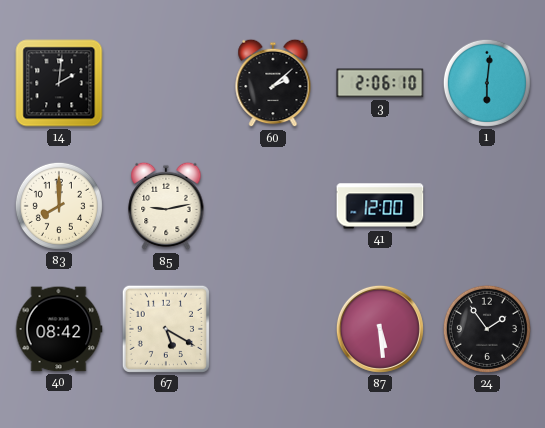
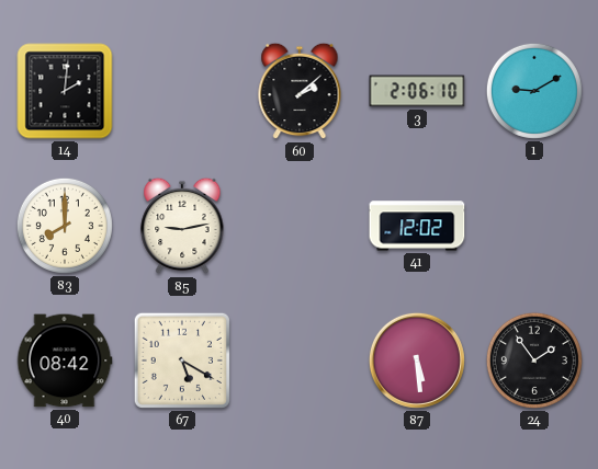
1: 6:01 -> 9:10
41: 12:00 -> 12:02
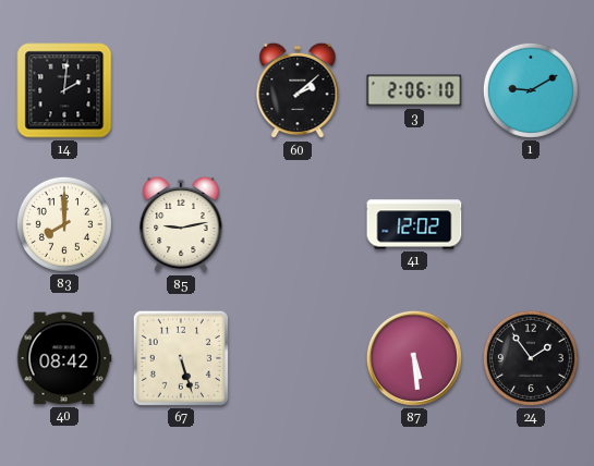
67: 5:20 -> 5:27
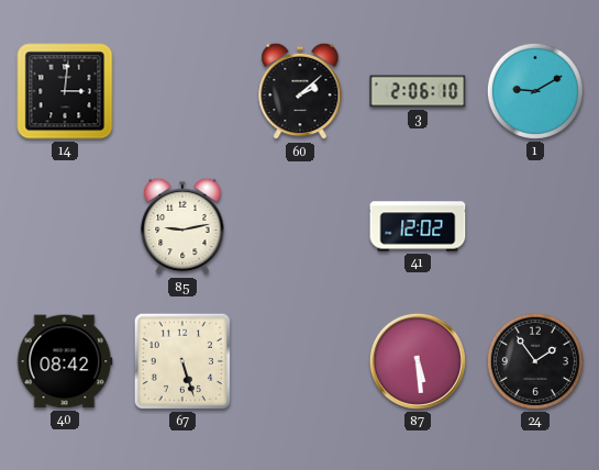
14: 2:01 -> 3:01
83: 8:00 -> none
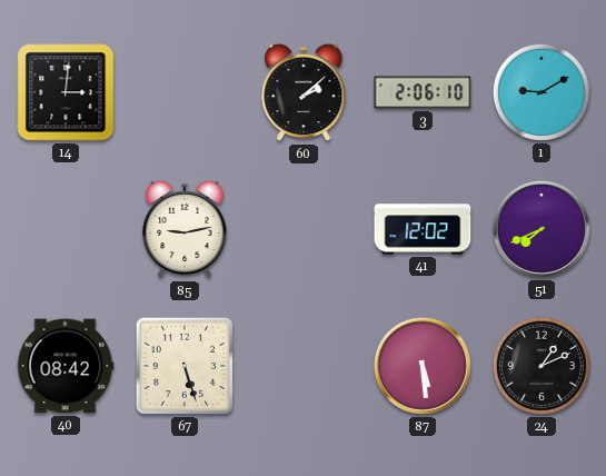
51: none -> 7:41
24: 1:54 -> 1:11
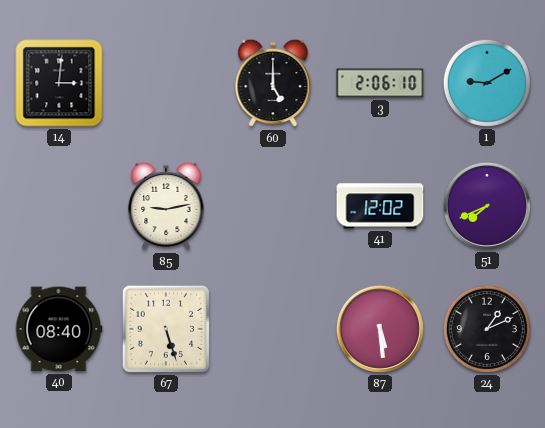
60: 2:08 -> 5:00
40: 08:42 -> 08:40
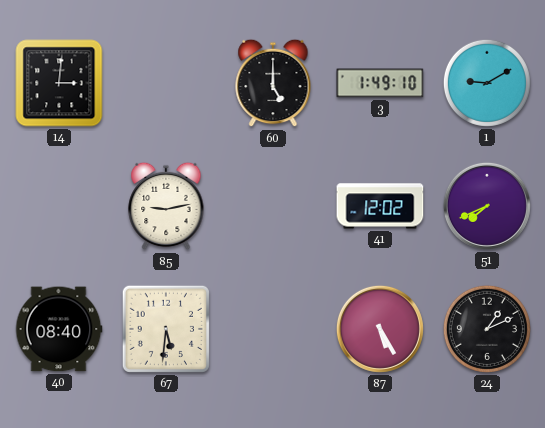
3: 2:06 -> 1:49
67: 5:27 -> 5:31
87: 5:29 -> 5:25
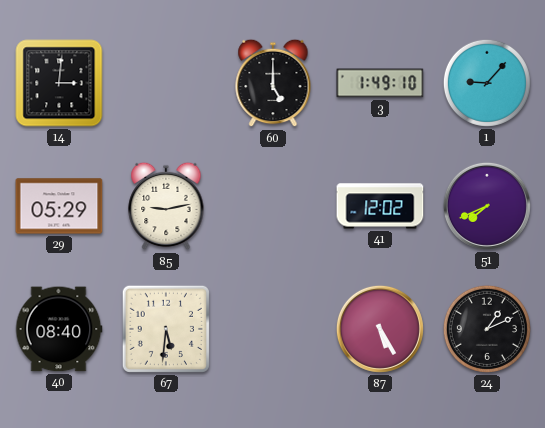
1: 9:10 -> 9:07
29: none -> 05:29
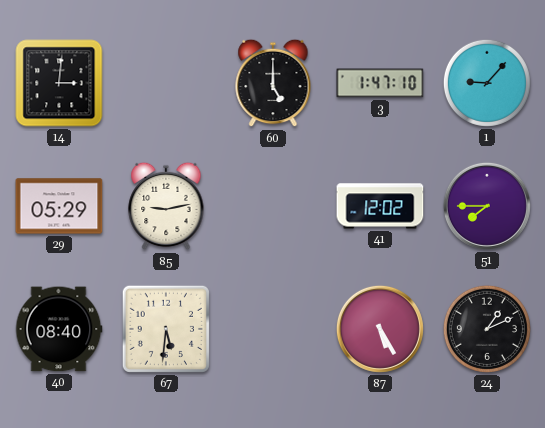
3: 1:49 -> 1:47
51: 7:41 -> 7:45
